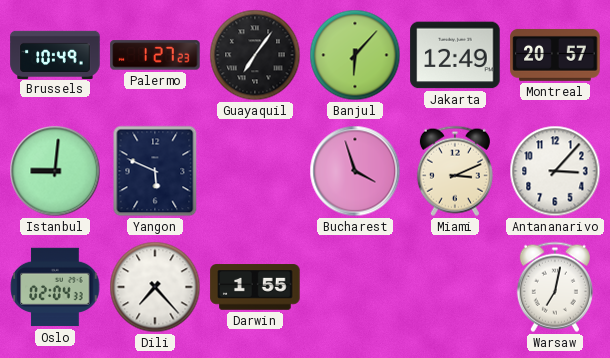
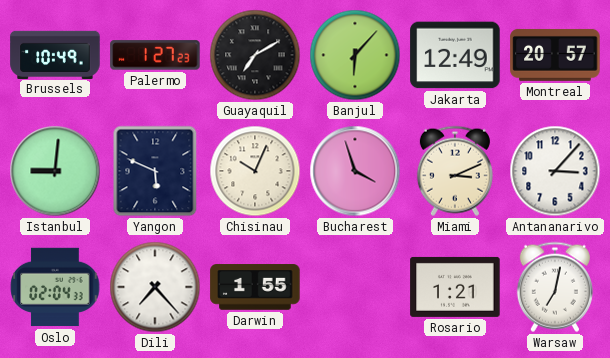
Guayaquil: 7:06 -> 7:10
Chisinau: none -> 10:04
Rosario: none -> 1:21
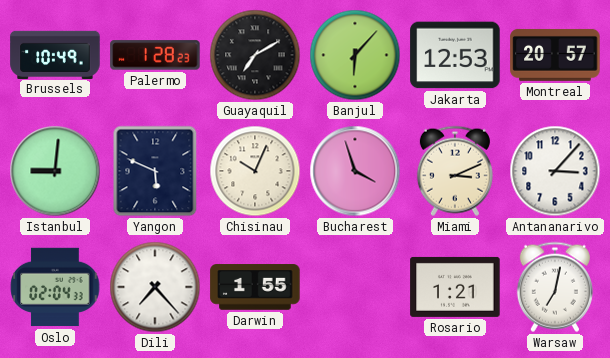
Palermo: 1:27 -> 1:28
Jakarta: 12:49 -> 12:53
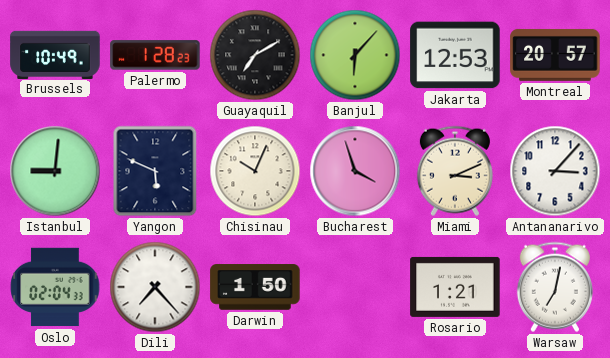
Darwin: 1:55 -> 1:50
